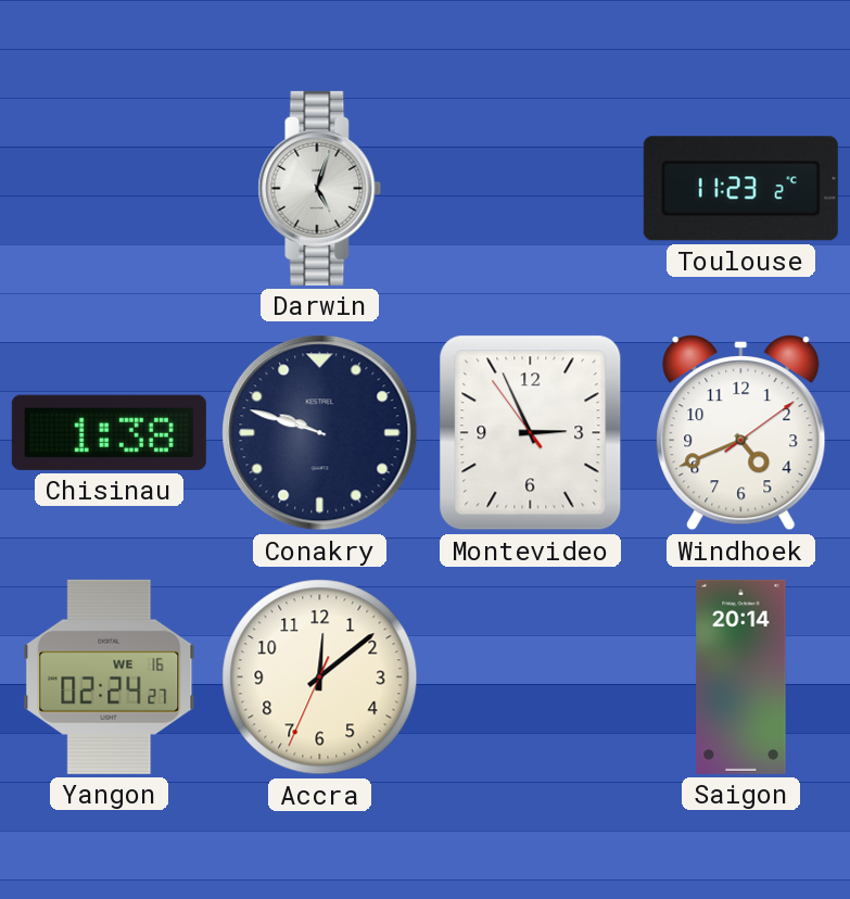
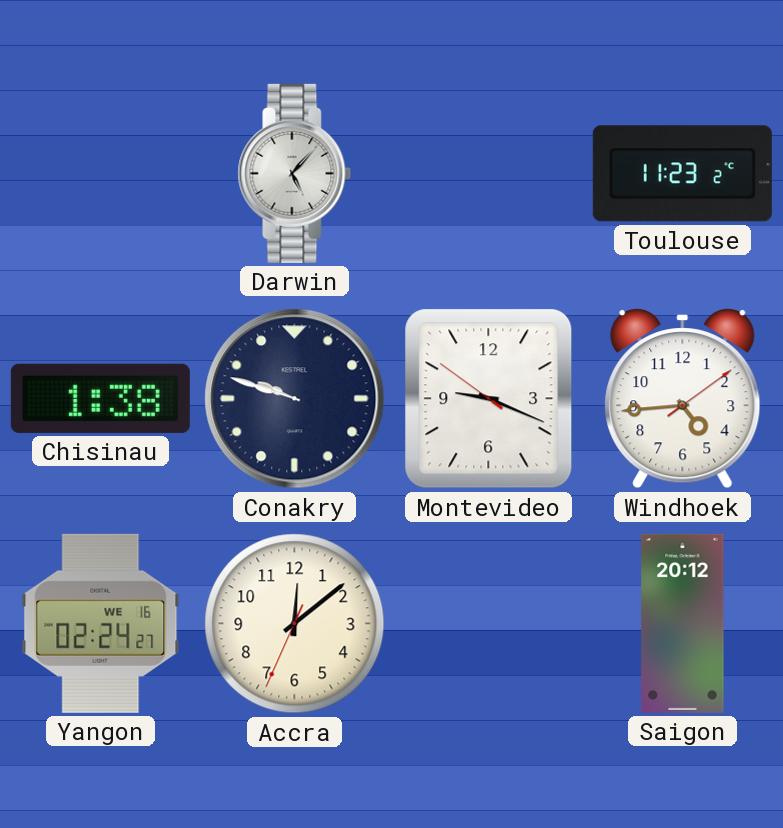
Darwin: 5:03 -> 5:07
Montevideo: 2:55 -> 9:18
Windhoek: 4:41 -> 4:44
Saigon: 20:14 -> 20:12
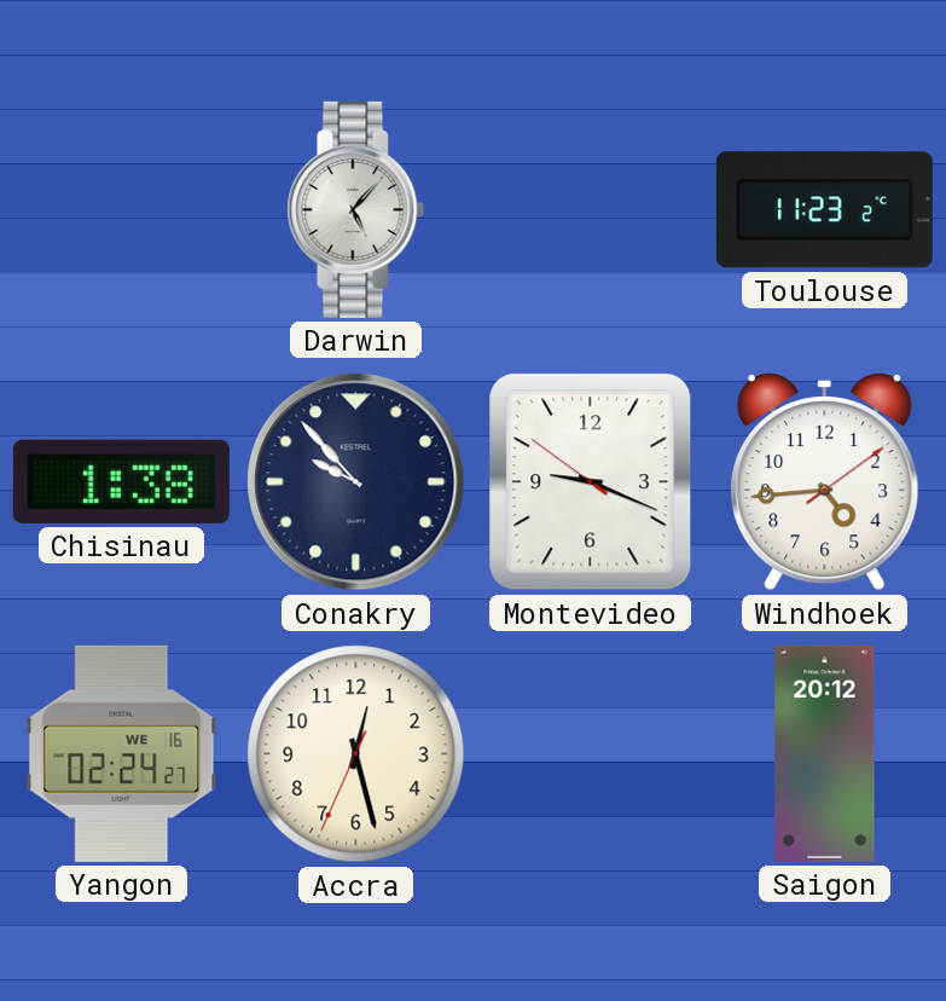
Conakry: 9:48 -> 9:53
Accra: 12:08 -> 12:27
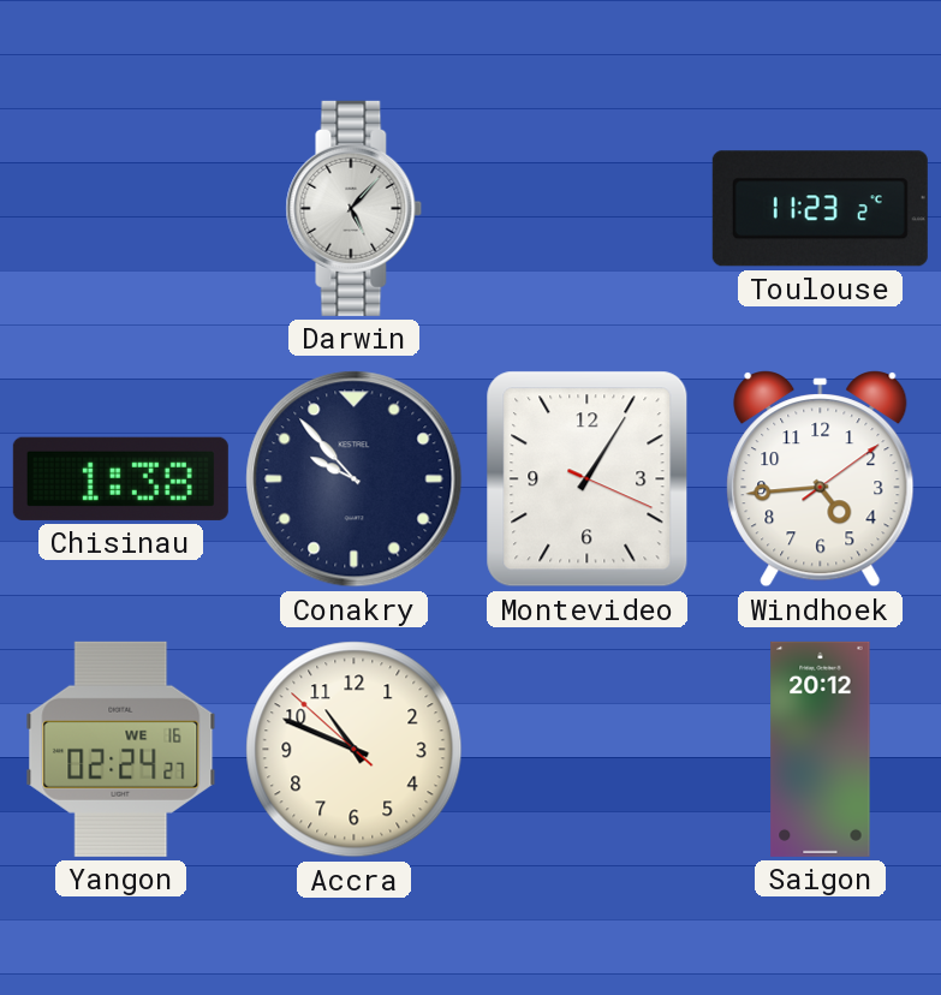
Montevideo: 9:18 -> 1:05
Accra: 12:27 -> 10:48
